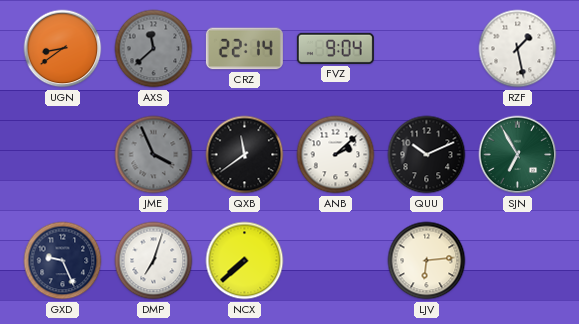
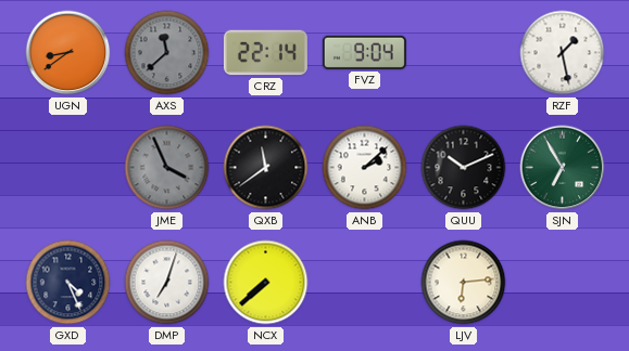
GXD: 9:26 -> 4:26
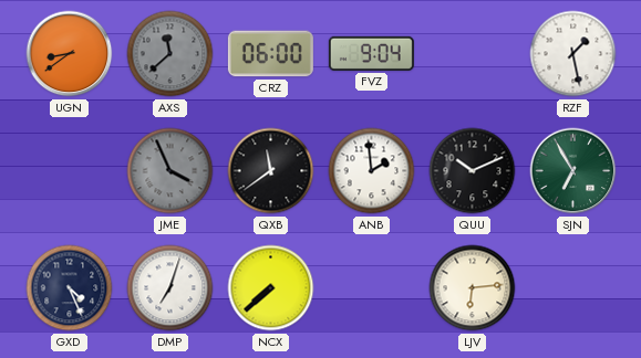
CRZ: 22:14 -> 06:00
ANB: 2:08 -> 1:59
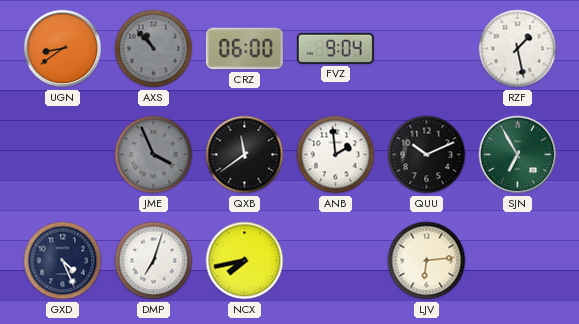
AXS: 11:38 -> 10:53
NCX: 7:38 -> 7:43
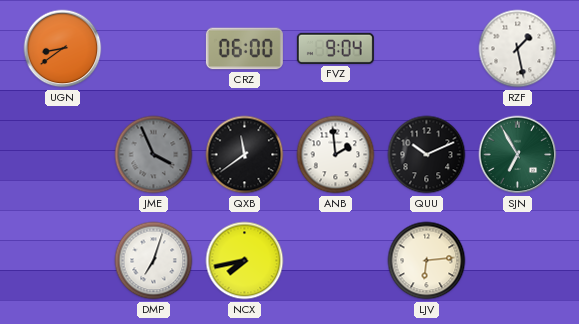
AXS: 10:53 -> none
GXD: 4:26 -> none
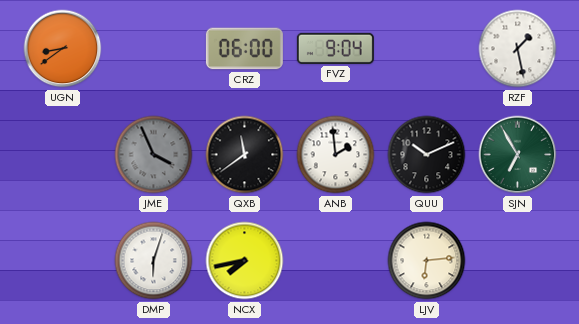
DMP: 7:03 -> 6:03
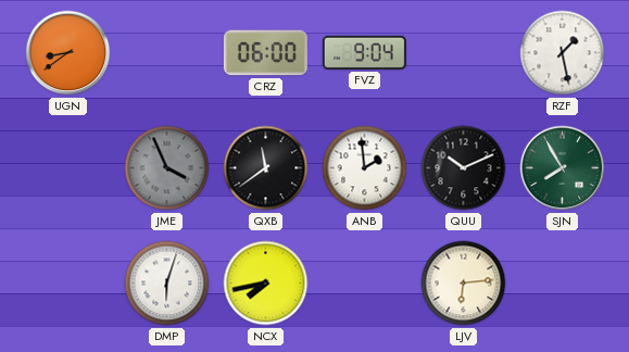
SJN: 6:55 -> 7:55
